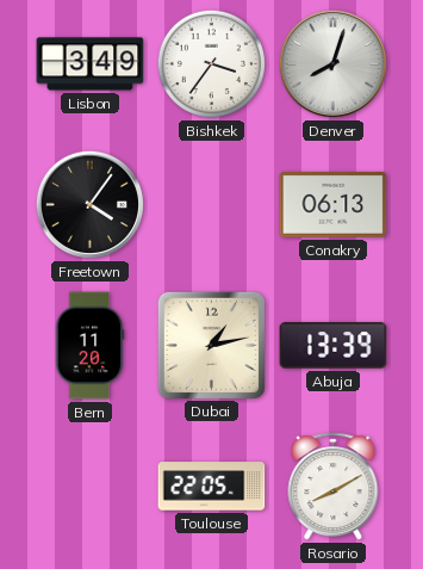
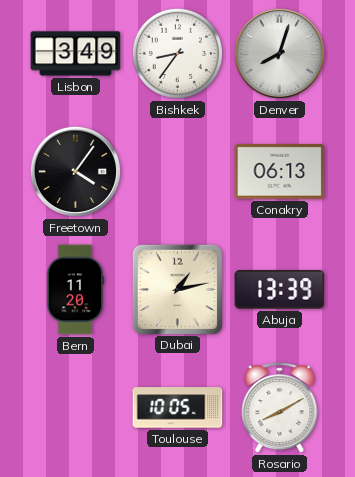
Bishkek: 3:36 -> 8:36
Toulouse: 22:05 -> 10:05
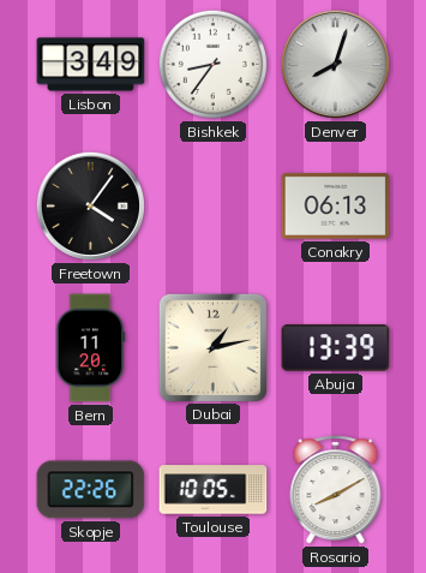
Skopje: none -> 22:26
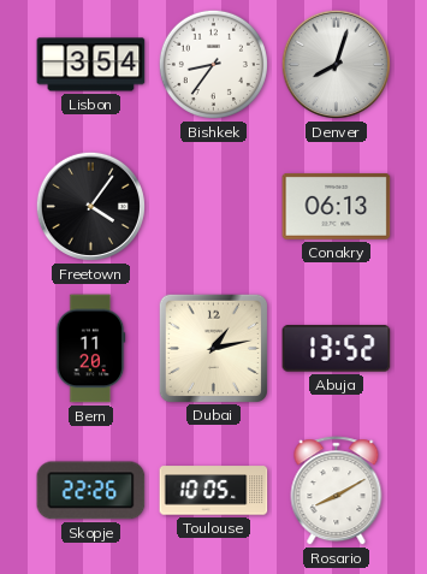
Lisbon: 3:49 -> 3:54
Abuja: 13:39 -> 13:52
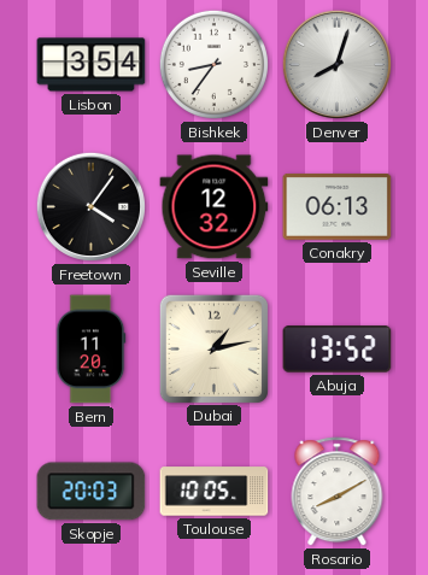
Seville: none -> 12:32
Skopje: 22:26 -> 20:03
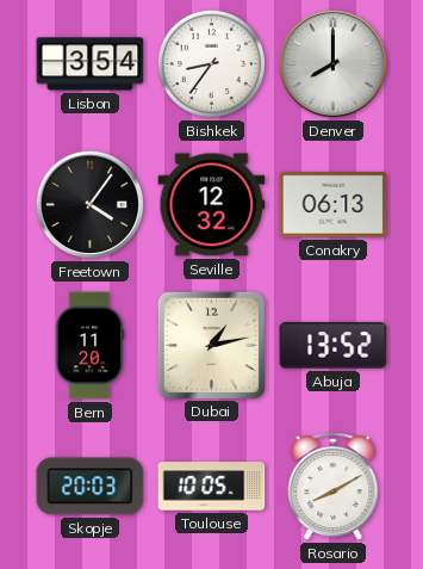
Denver: 8:03 -> 8:00
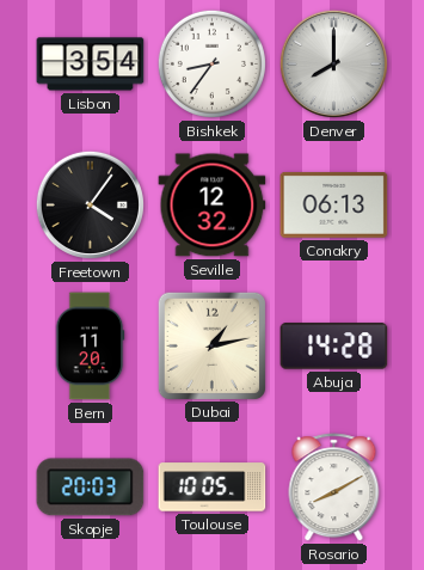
Abuja: 13:52 -> 14:28
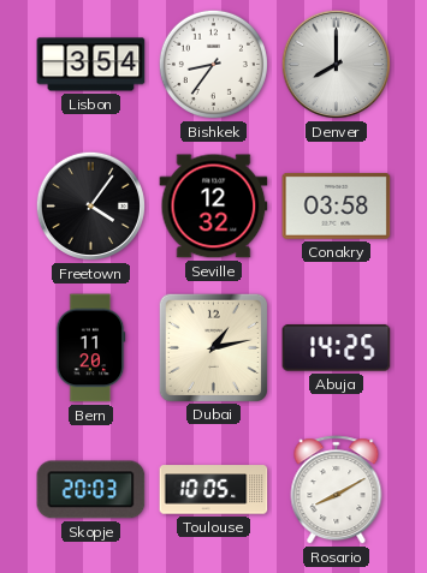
Conakry: 06:13 -> 03:58
Abuja: 14:28 -> 14:25
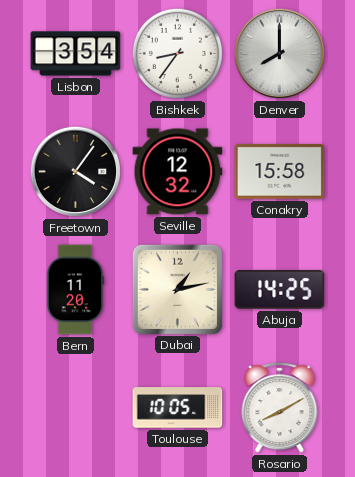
Conakry: 03:58 -> 15:58
Skopje: 20:03 -> none
